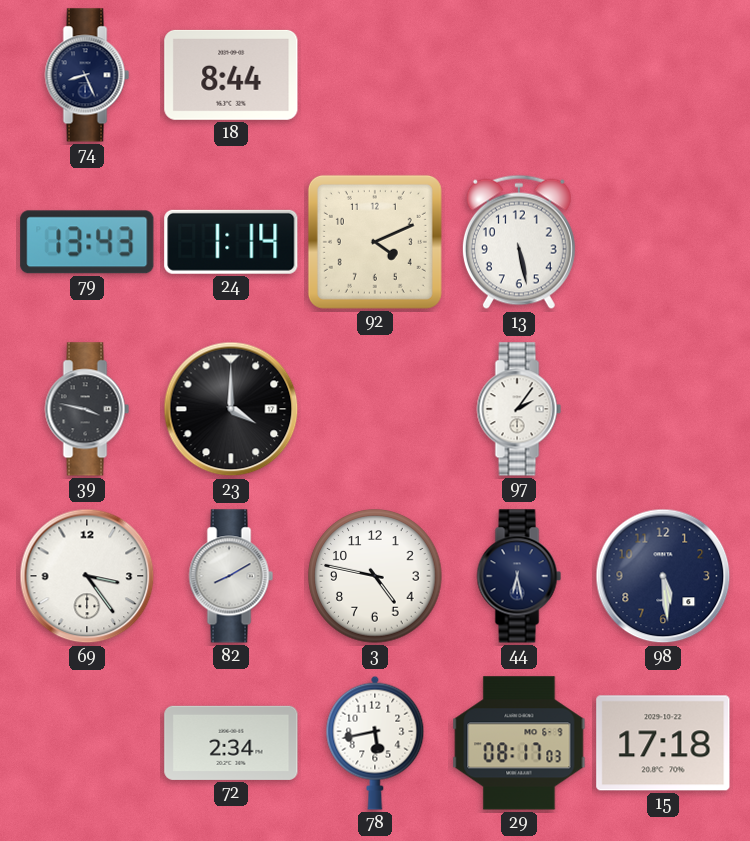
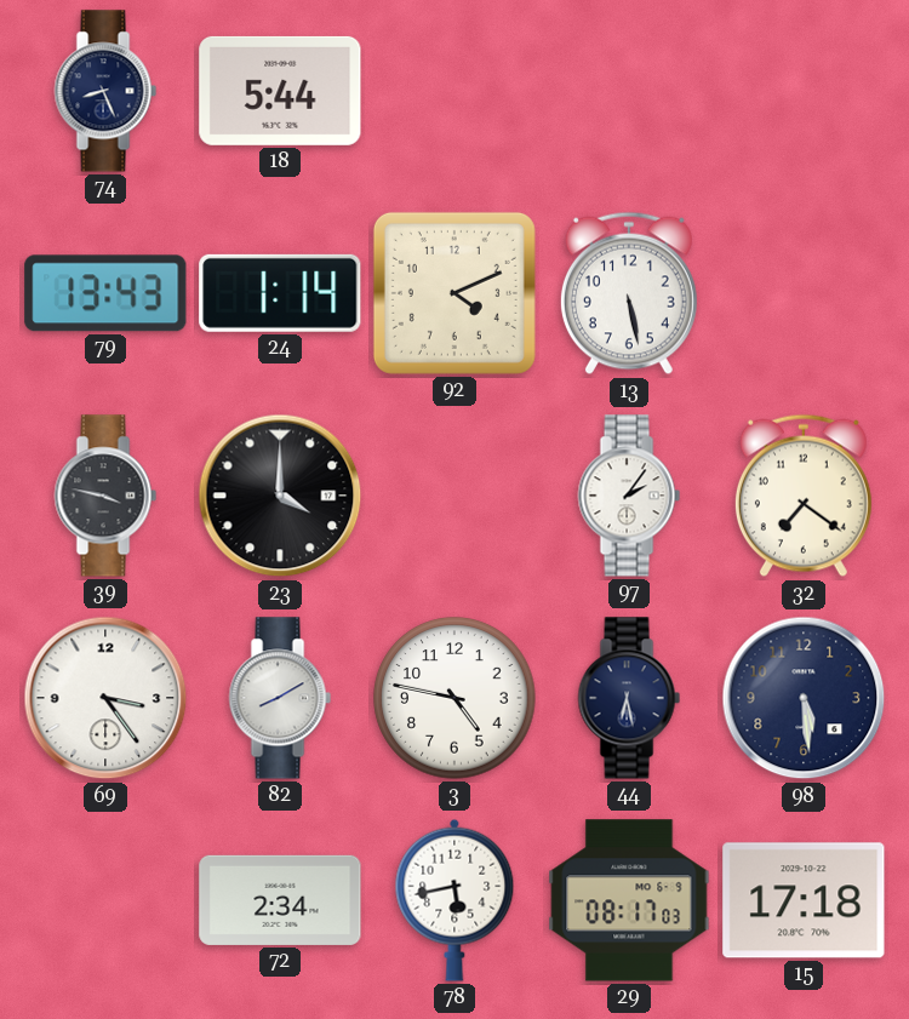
18: 8:44 -> 5:44
32: none -> 7:21
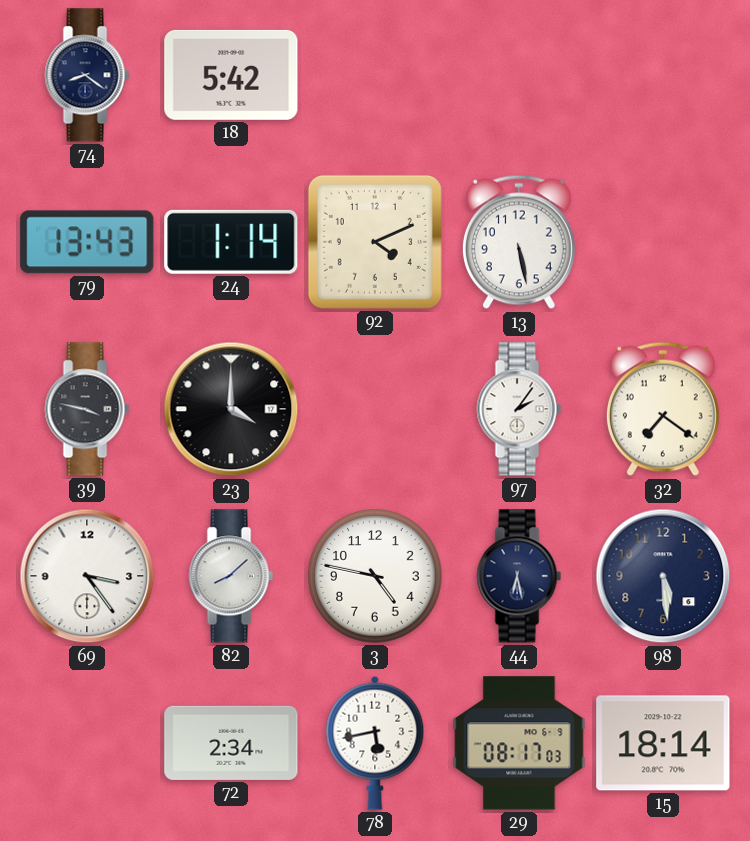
74: 8:26 -> 8:21
18: 5:44 -> 5:42
82: 8:10 -> 8:08
15: 17:18 -> 18:14
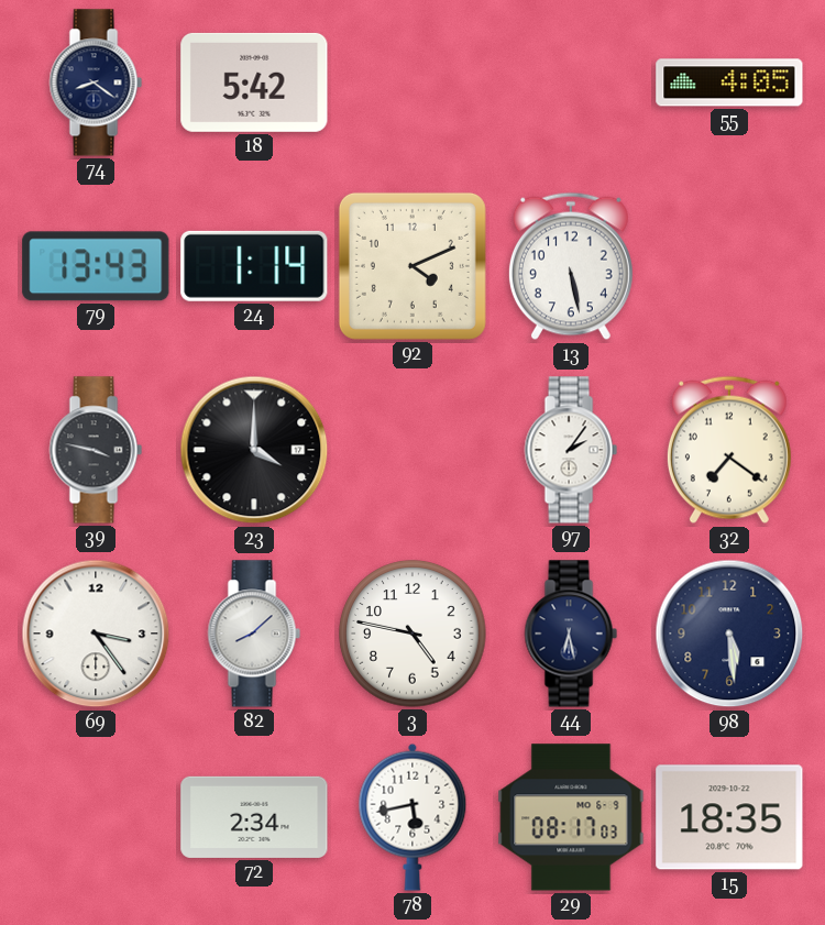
55: none -> 4:05
15: 18:14 -> 18:35
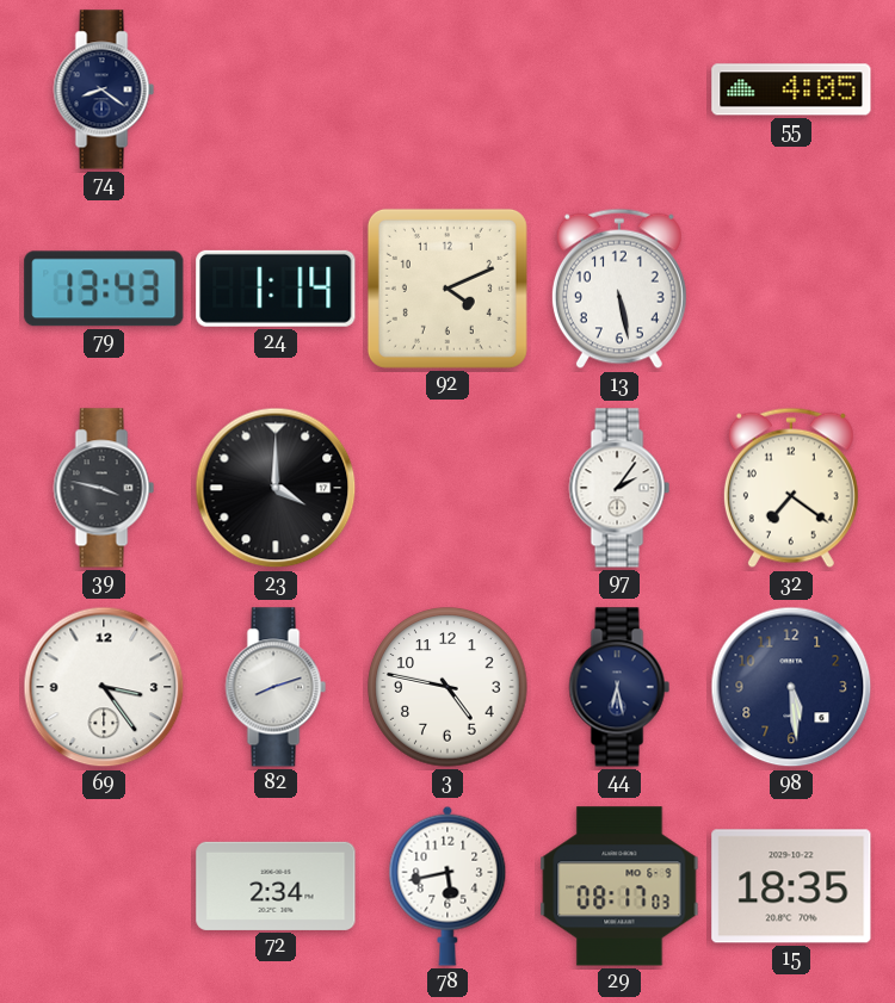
18: 5:42 -> none
82: 8:08 -> 8:12
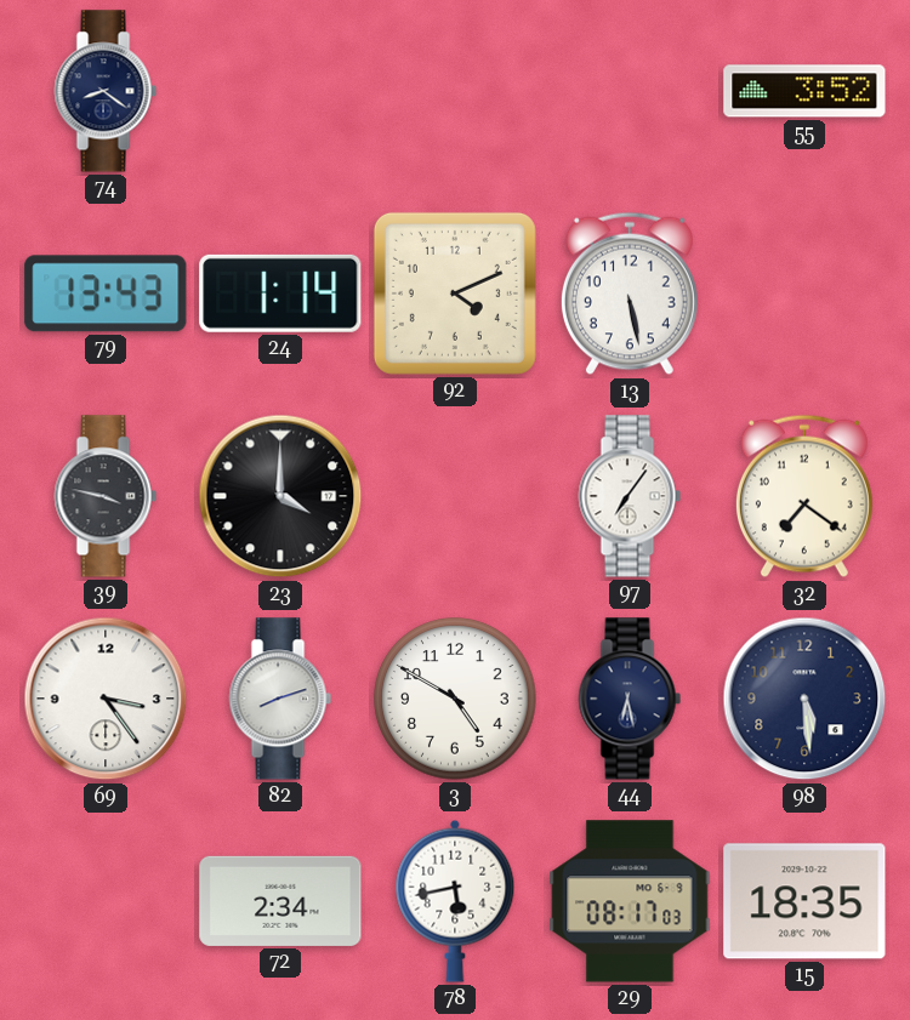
55: 4:05 -> 3:52
97: 2:06 -> 7:06
3: 4:47 -> 4:50
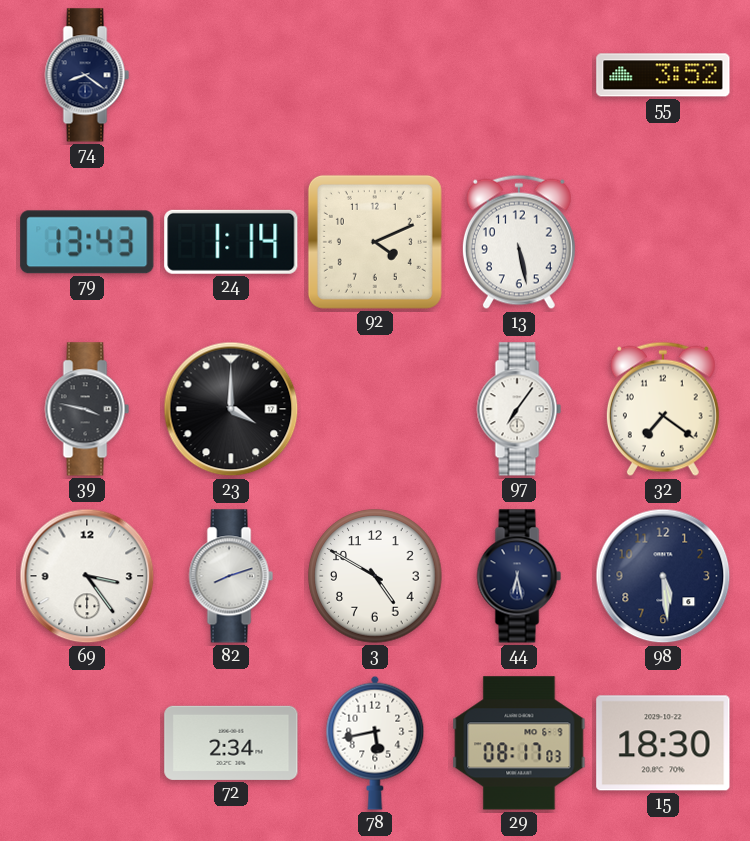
15: 18:35 -> 18:30
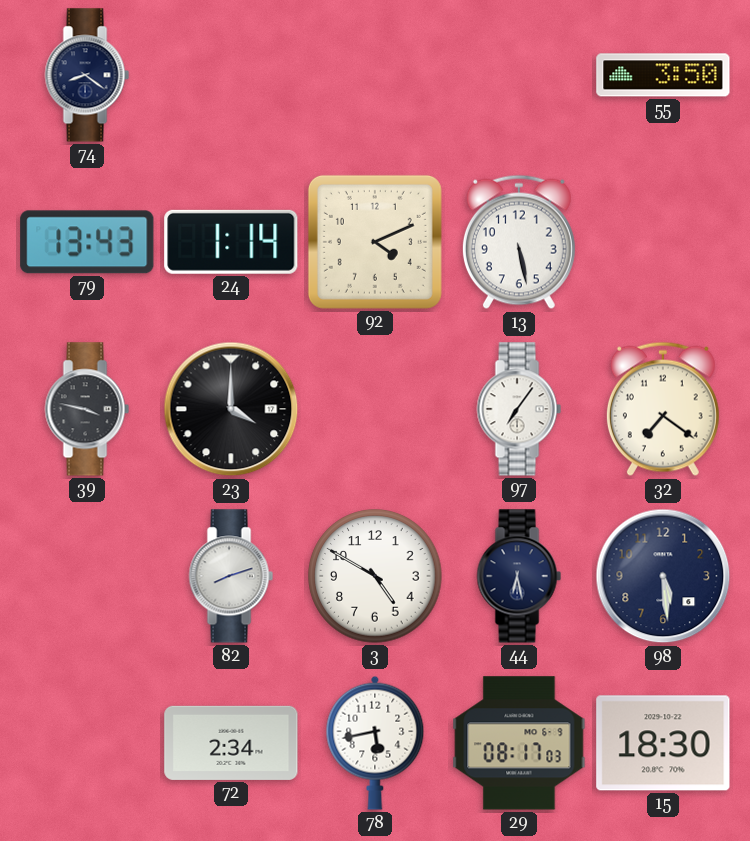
55: 3:52 -> 3:50
69: 3:24 -> none
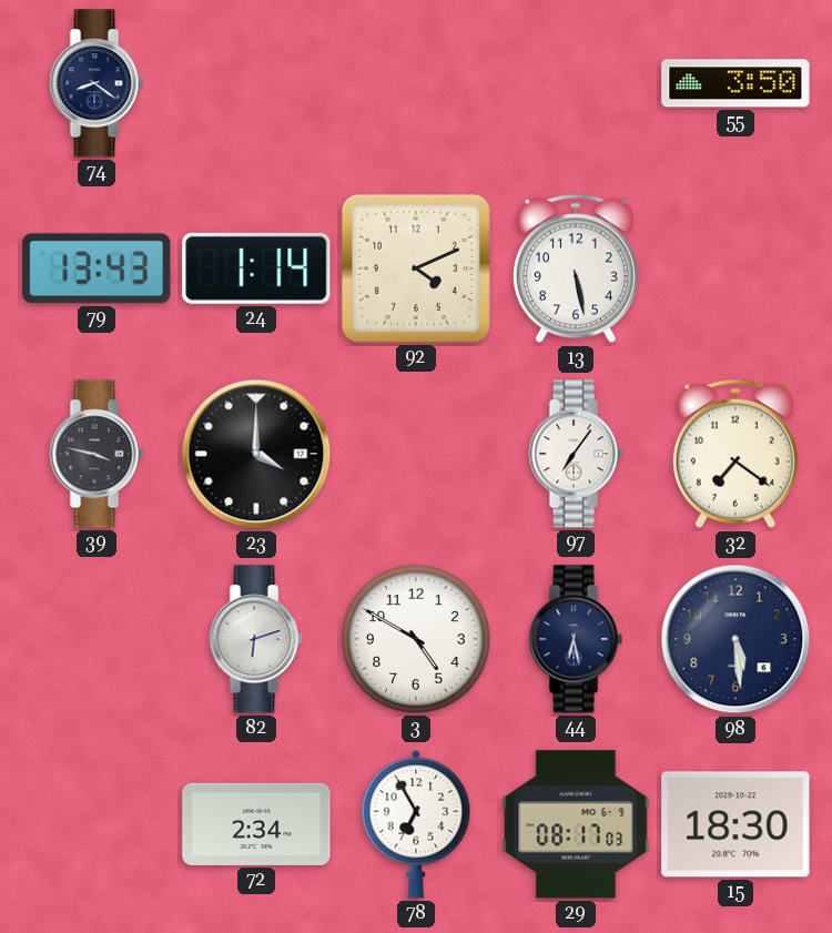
82: 8:12 -> 6:12
78: 5:43 -> 6:55
